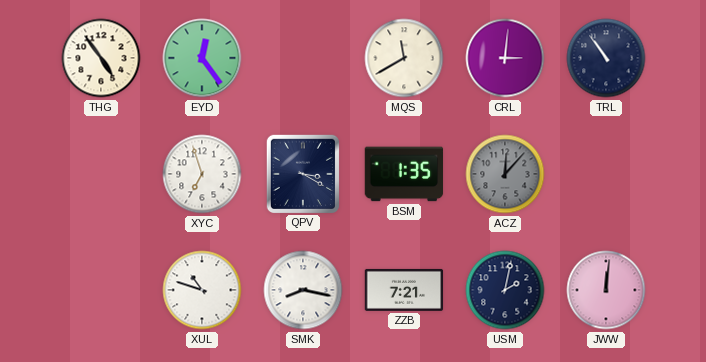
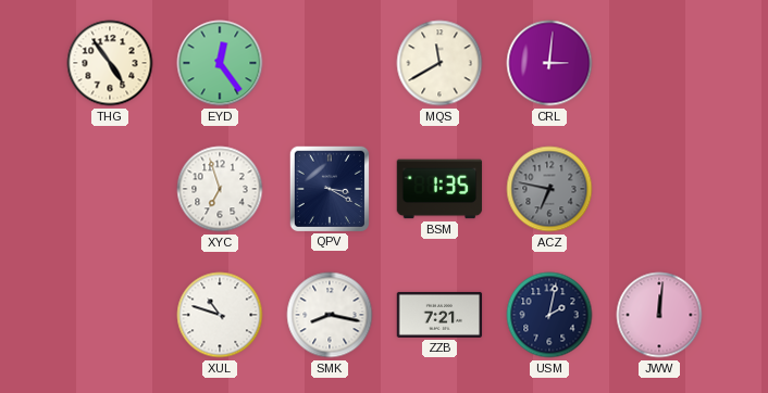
TRL: 10:54 -> none
ACZ: 12:07 -> 6:47
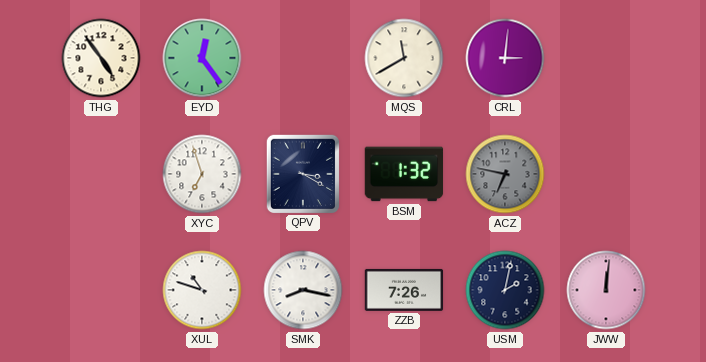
BSM: 1:35 -> 1:32
ZZB: 7:21 -> 7:26
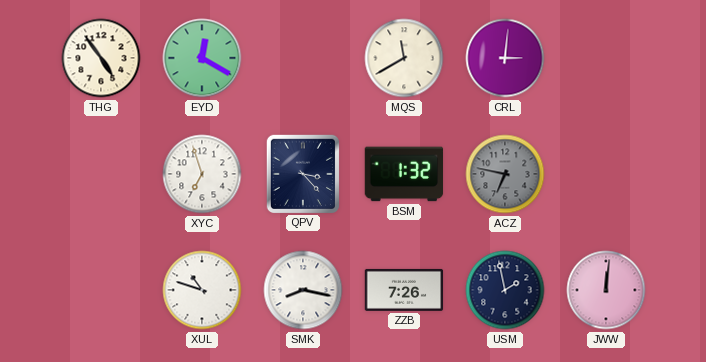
EYD: 12:24 -> 12:20
QPV: 3:20 -> 3:23
USM: 2:02 -> 1:58
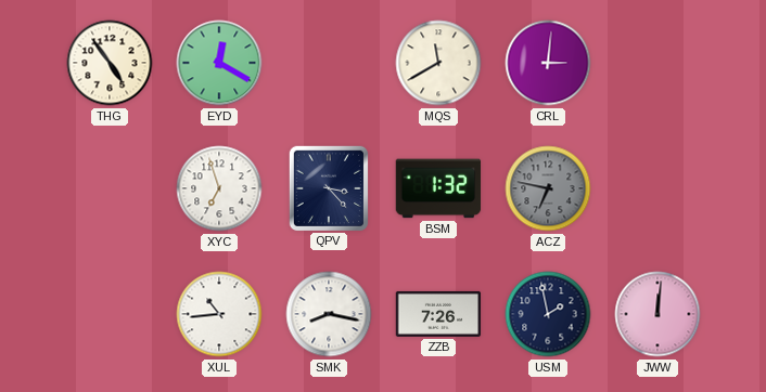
XUL: 10:48 -> 10:44
